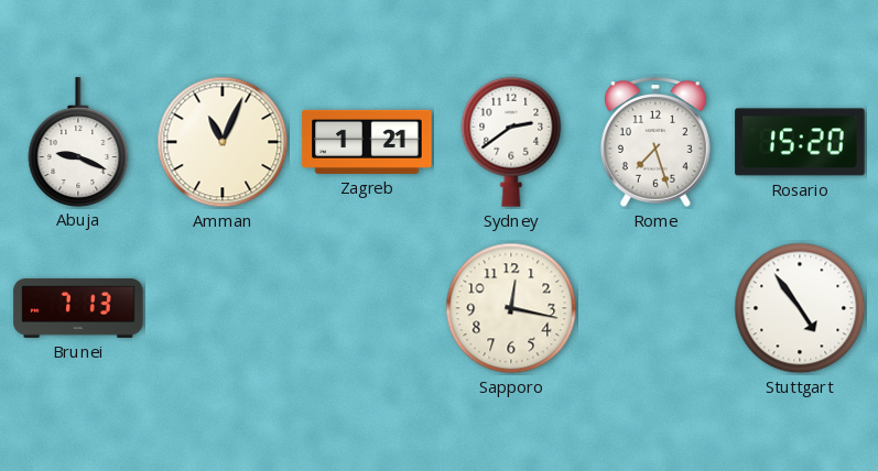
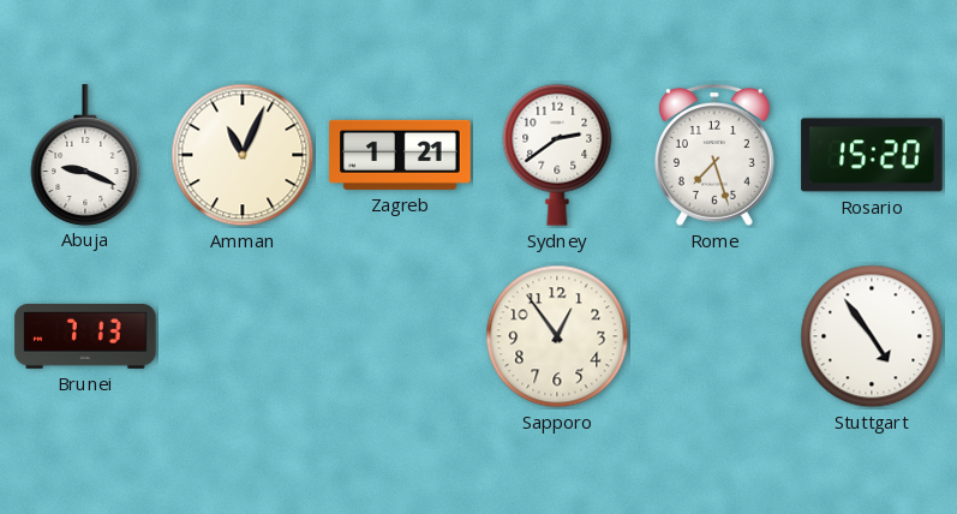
Sapporo: 12:17 -> 12:54
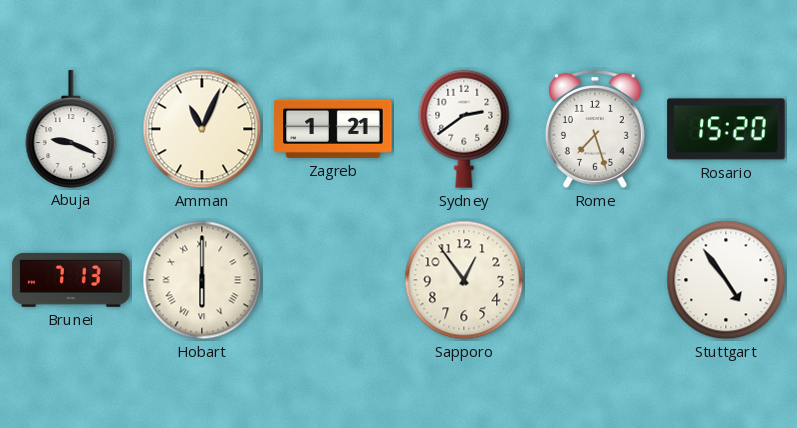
Hobart: none -> 6:00
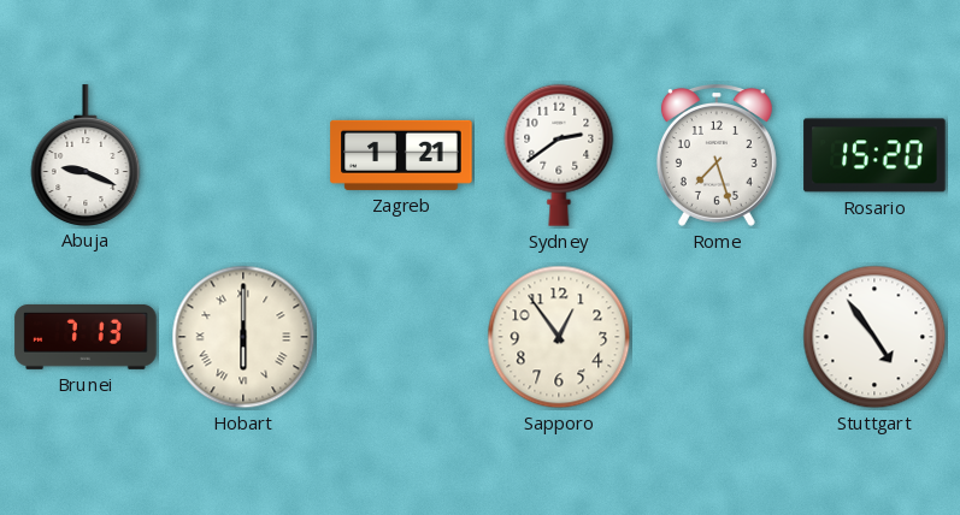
Amman: 11:04 -> none
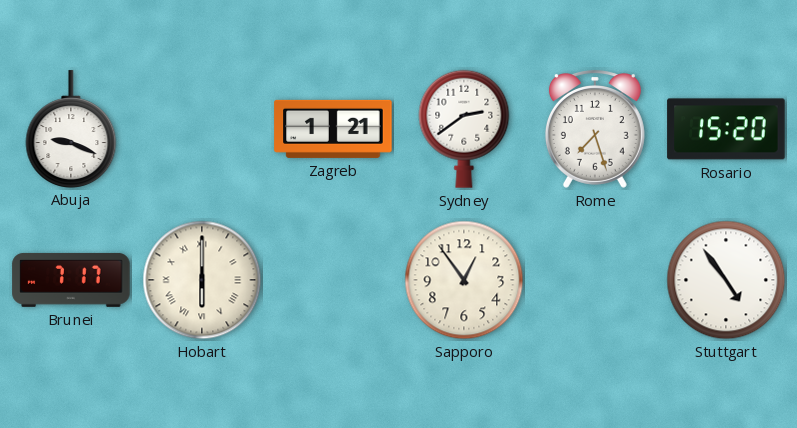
Brunei: 7:13 -> 7:17
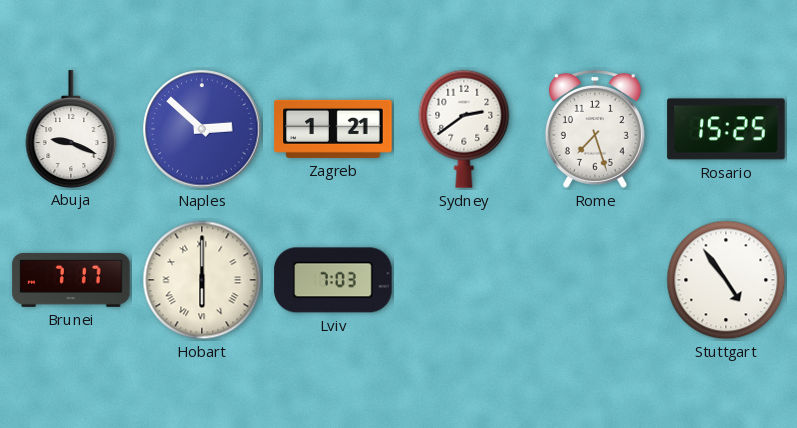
Naples: none -> 2:52
Rosario: 15:20 -> 15:25
Lviv: none -> 7:03
Sapporo: 12:54 -> none
